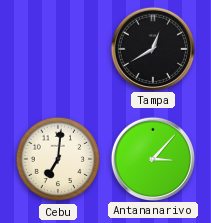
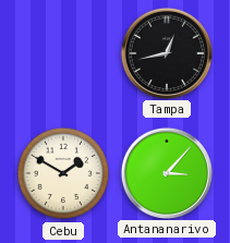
Tampa: 12:40 -> 12:43
Cebu: 7:01 -> 1:50
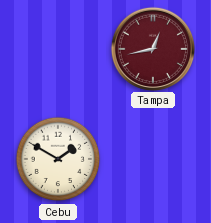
Tampa dial: black -> burgundy
Antananarivo: 3:07 -> none
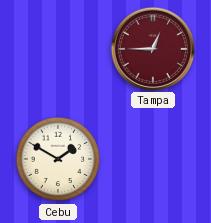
Tampa: 12:43 -> 12:45
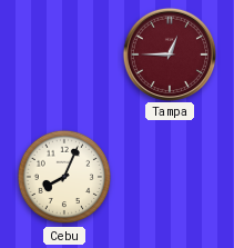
Cebu: 1:50 -> 8:04
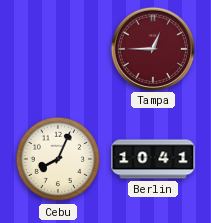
Berlin: none -> 10:41
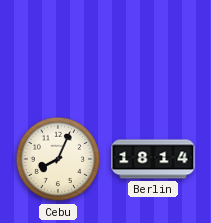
Tampa: 12:45 -> none
Berlin: 10:41 -> 18:14
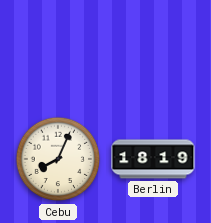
Berlin: 18:14 -> 18:19
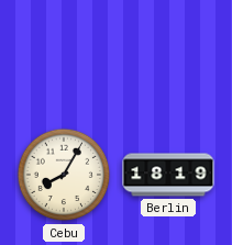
Cebu: 8:04 -> 8:05
